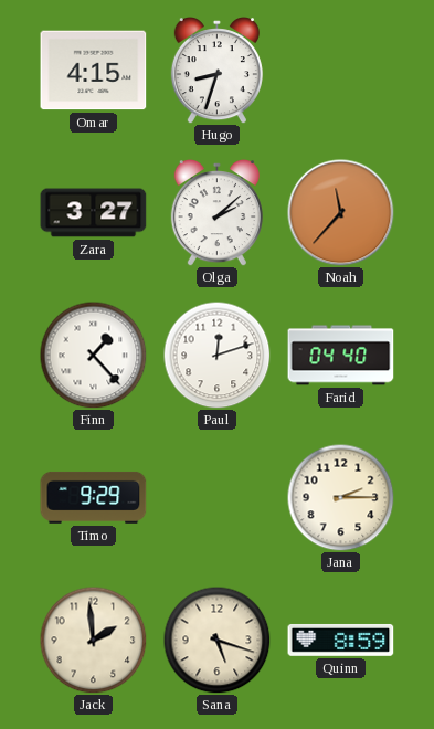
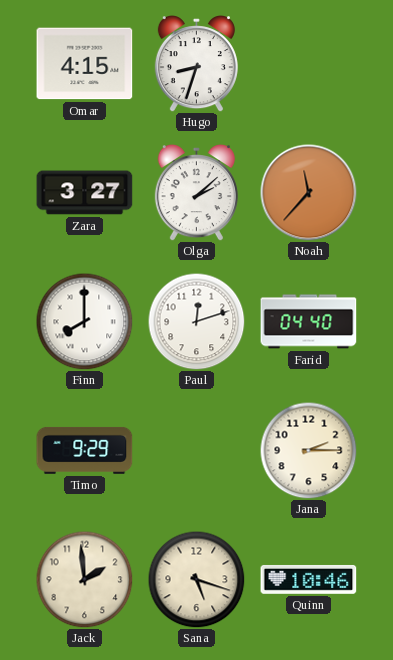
Finn: 1:23 -> 8:00
Quinn: 8:59 -> 10:46
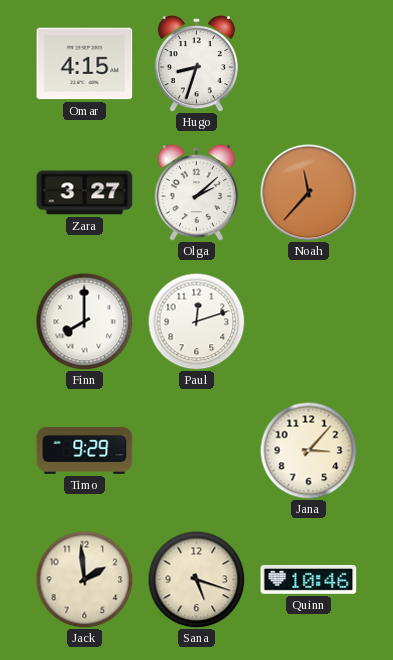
Farid: 04:40 -> none
Jana: 2:15 -> 3:07
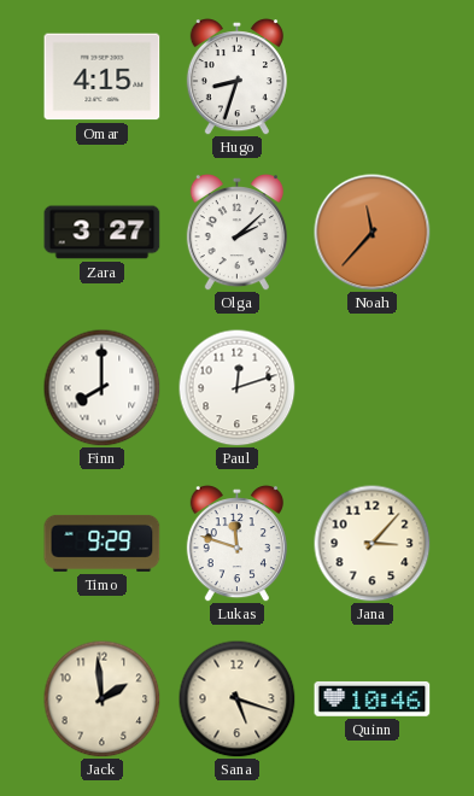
Lukas: none -> 11:48
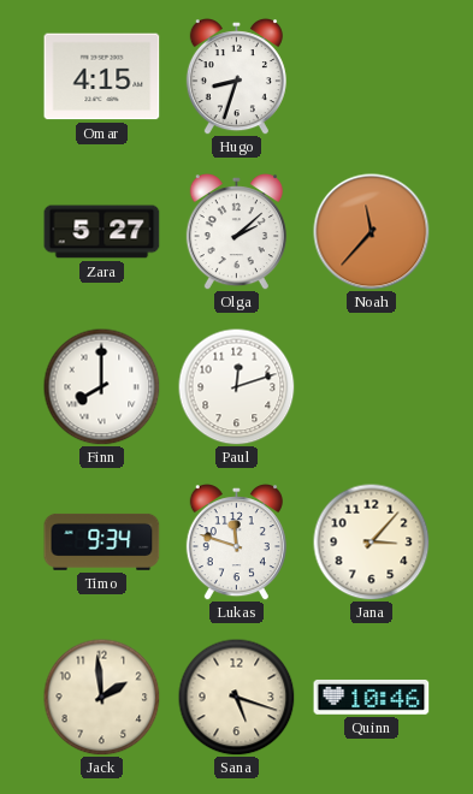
Zara: 3:27 -> 5:27
Timo: 9:29 -> 9:34
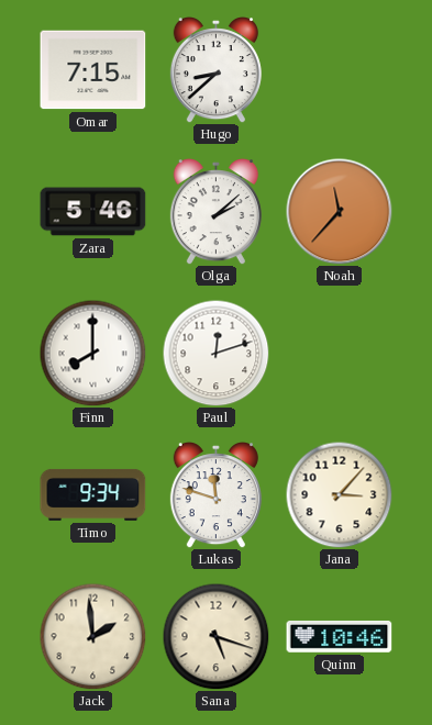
Omar: 4:15 -> 7:15
Hugo: 8:33 -> 8:38
Zara: 5:27 -> 5:46
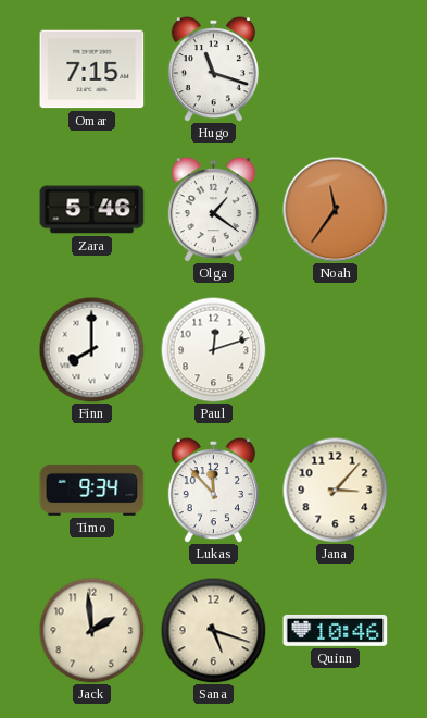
Hugo: 8:38 -> 11:18
Olga: 2:08 -> 1:21
Noah: 11:37 -> 11:36
Lukas: 11:48 -> 11:53
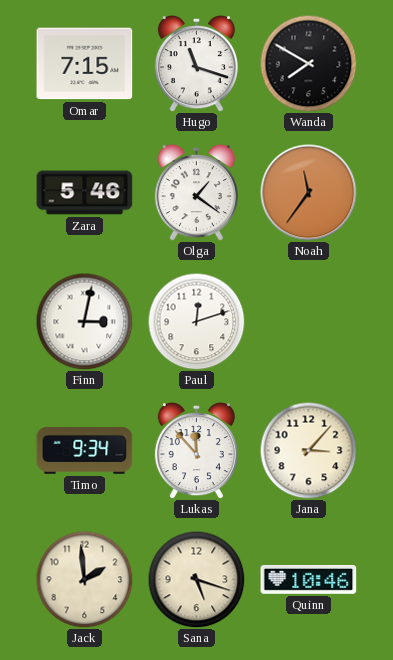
Wanda: none -> 7:50
Finn: 8:00 -> 3:02
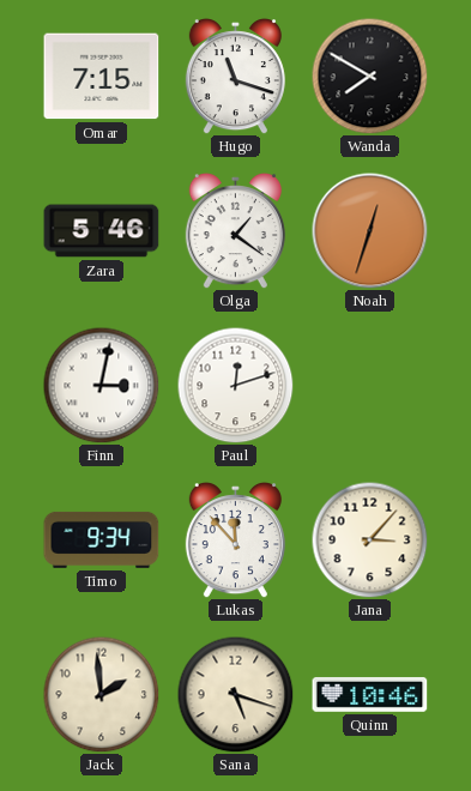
Noah: 11:36 -> 12:33
